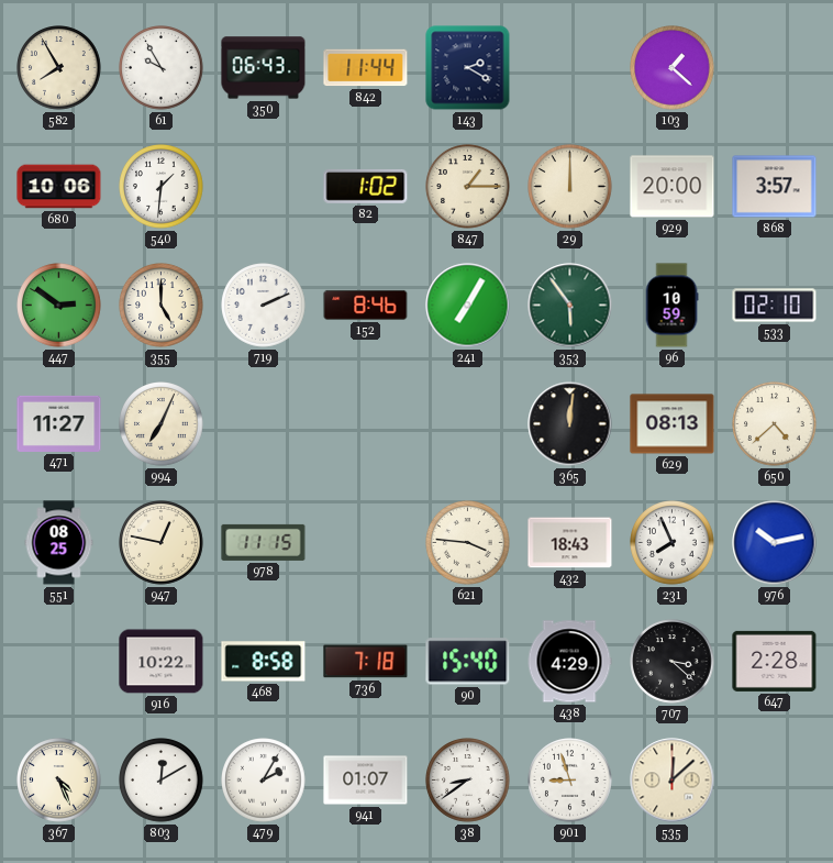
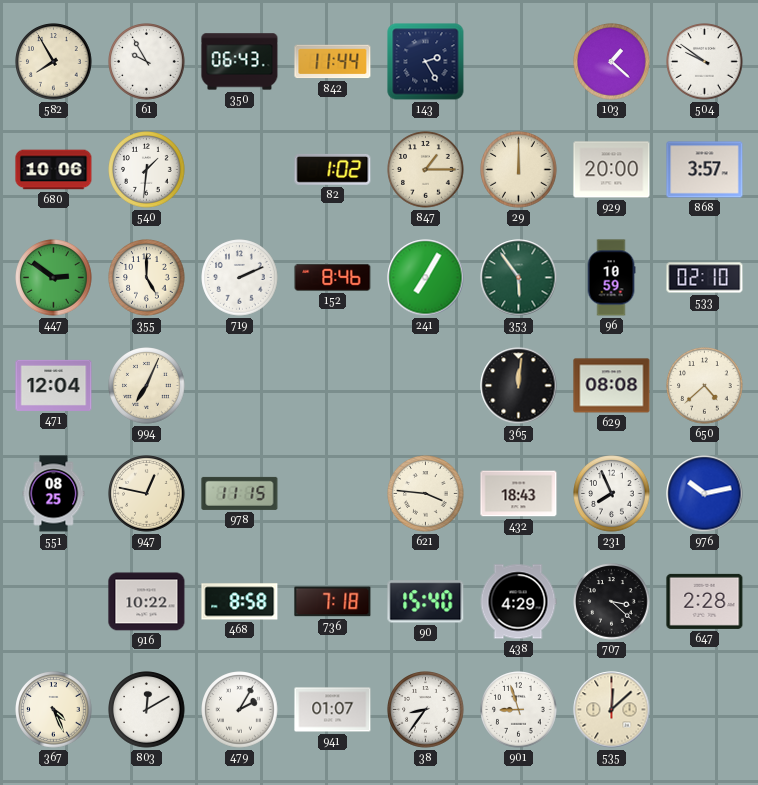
143: 2:20 -> 2:25
504: none -> 9:51
471: 11:27 -> 12:04
629: 08:13 -> 08:08
38: 8:39 -> 8:36
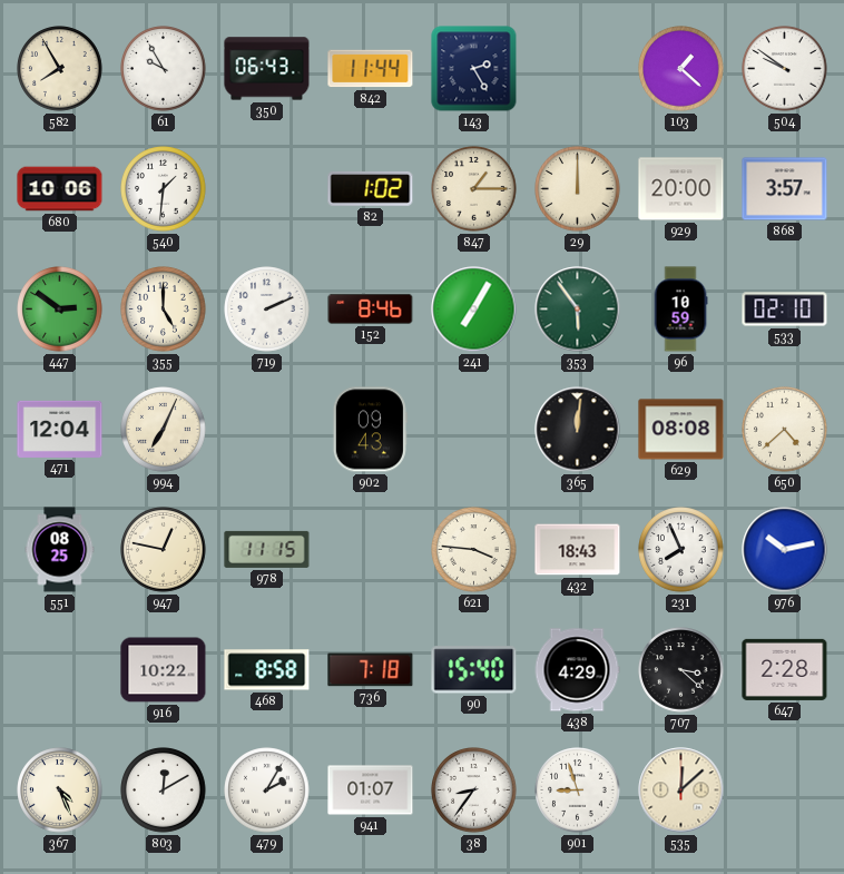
902: none -> 09:43
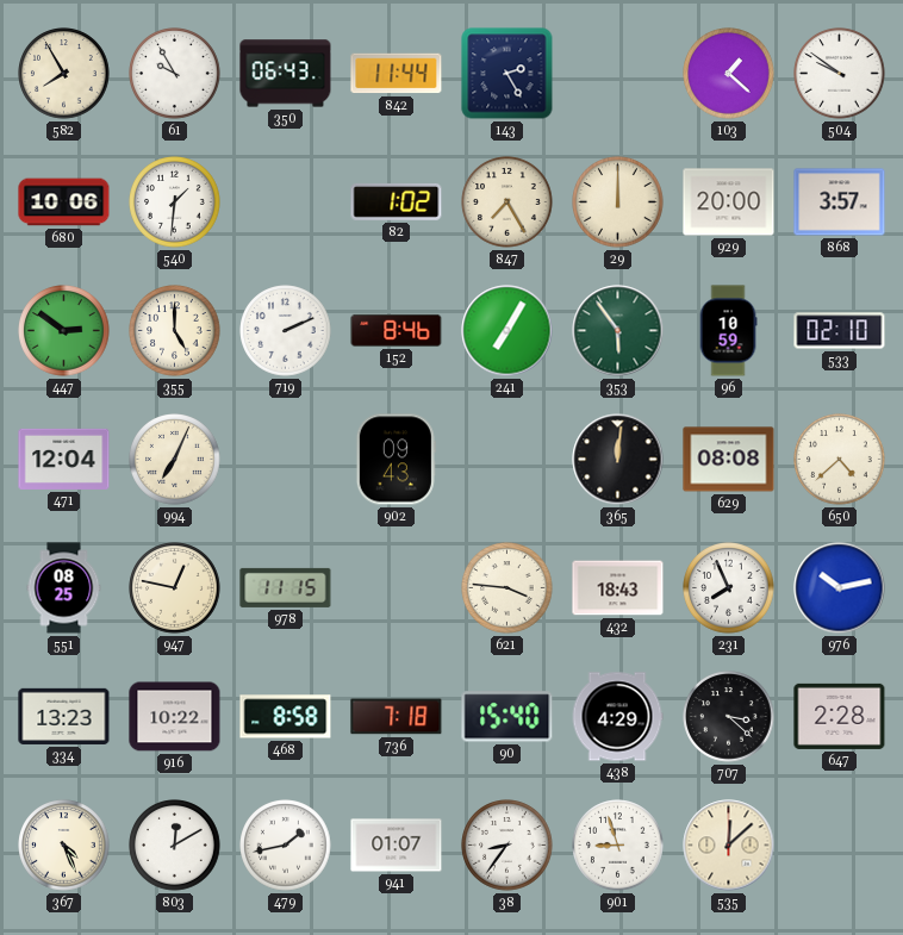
847: 1:15 -> 7:25
334: none -> 13:23
479: 2:05 -> 1:43
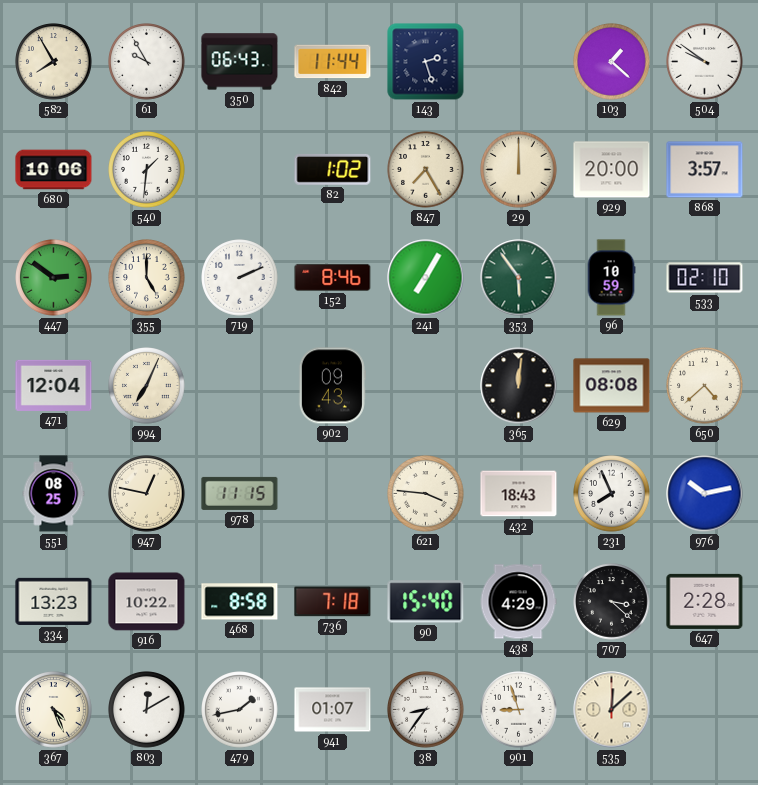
143: 2:25 -> 2:27
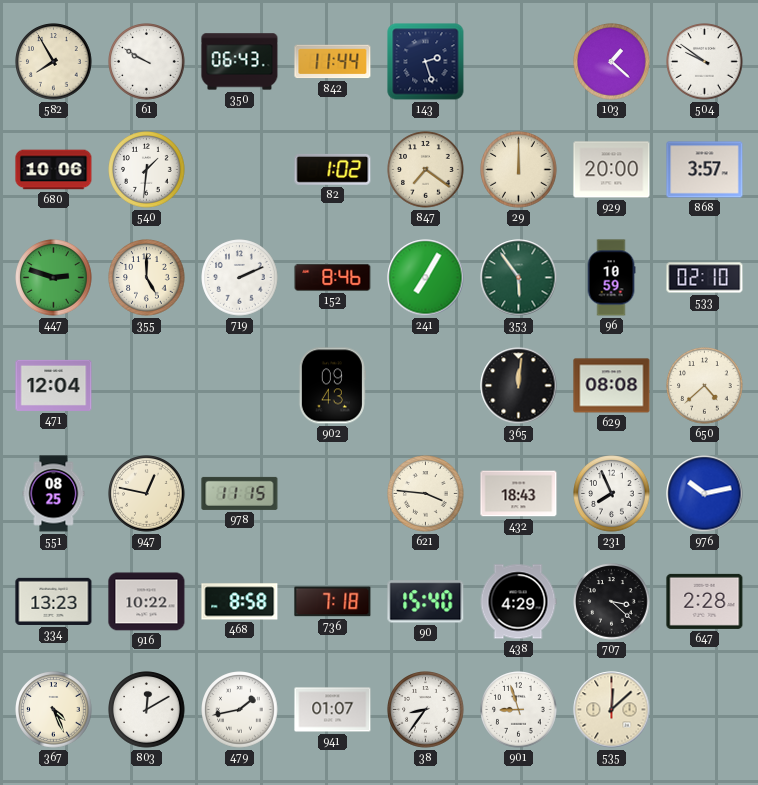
61: 9:55 -> 9:50
847: 7:25 -> 7:21
447: 2:51 -> 2:48
994: 7:04 -> none
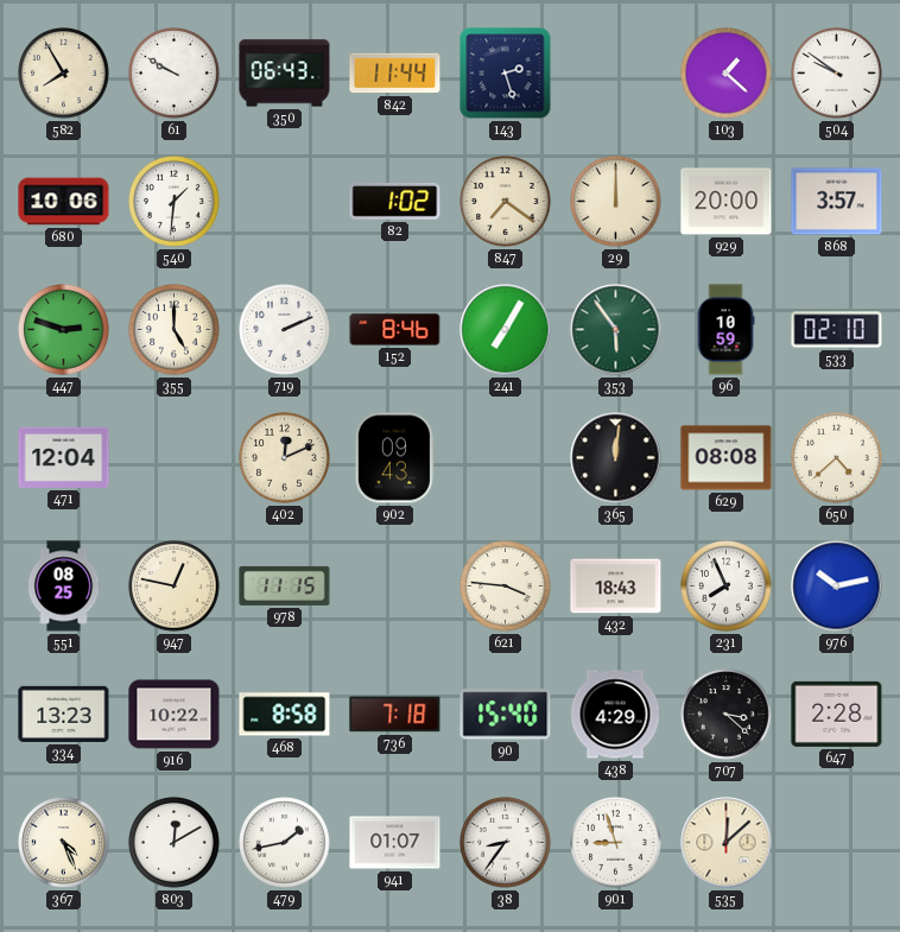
402: none -> 12:11
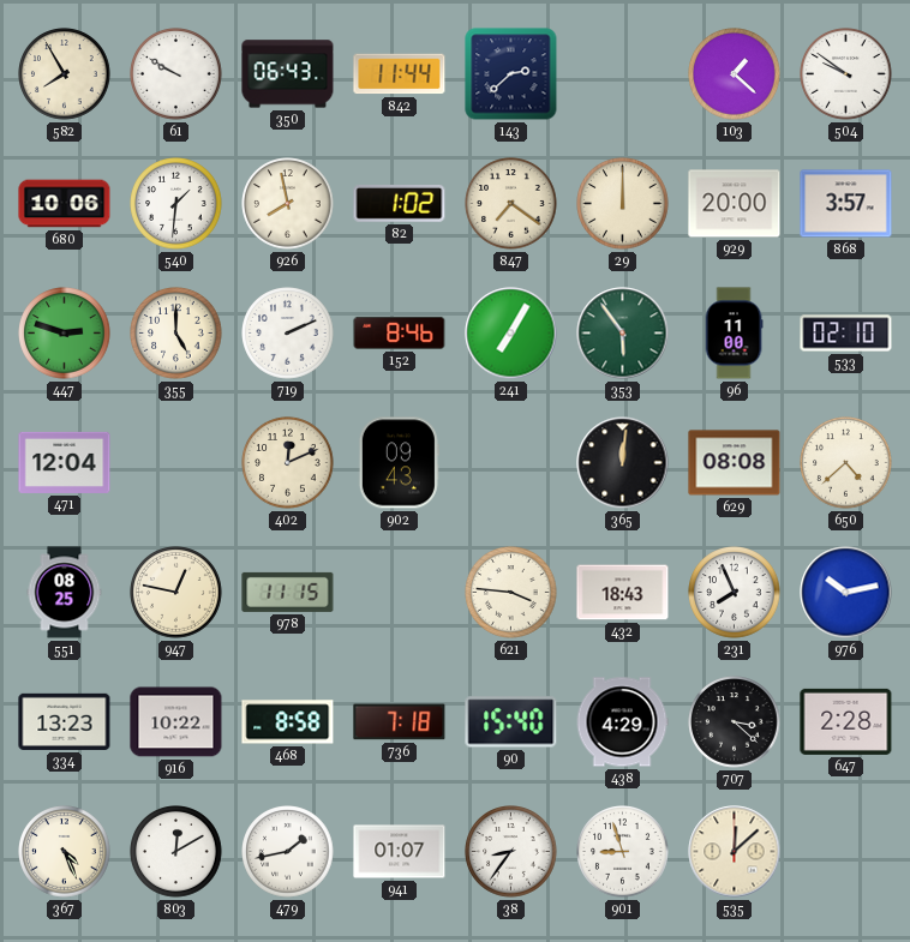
143: 2:27 -> 2:38
926: none -> 7:58
96: 10:59 -> 11:00
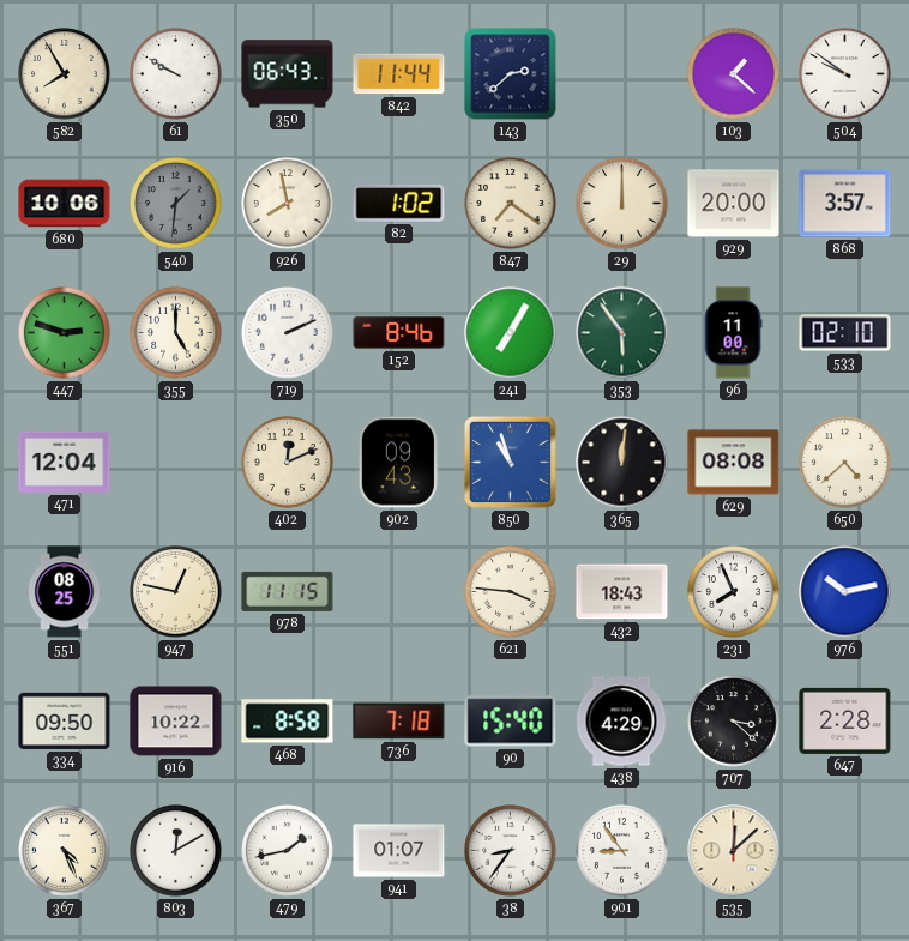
540 dial: white -> grey
850: none -> 10:57
334: 13:23 -> 09:50
901: 8:57 -> 8:54
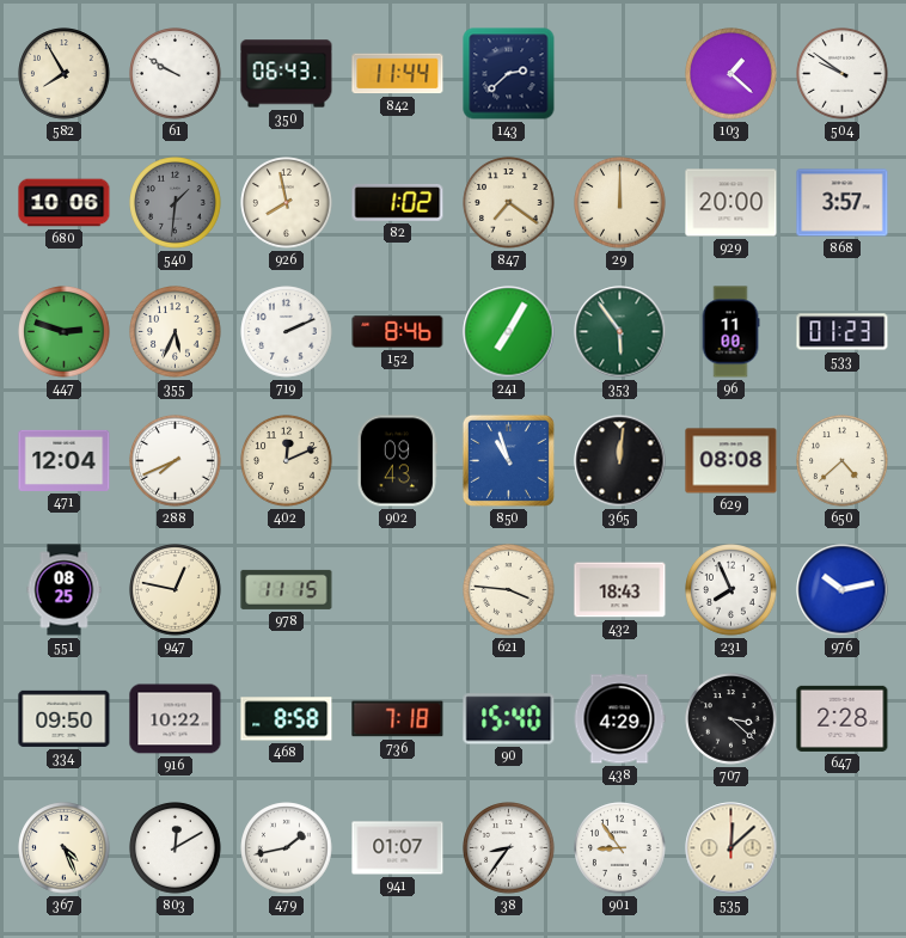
355: 5:00 -> 5:34
533: 02:10 -> 01:23
288: none -> 7:41
